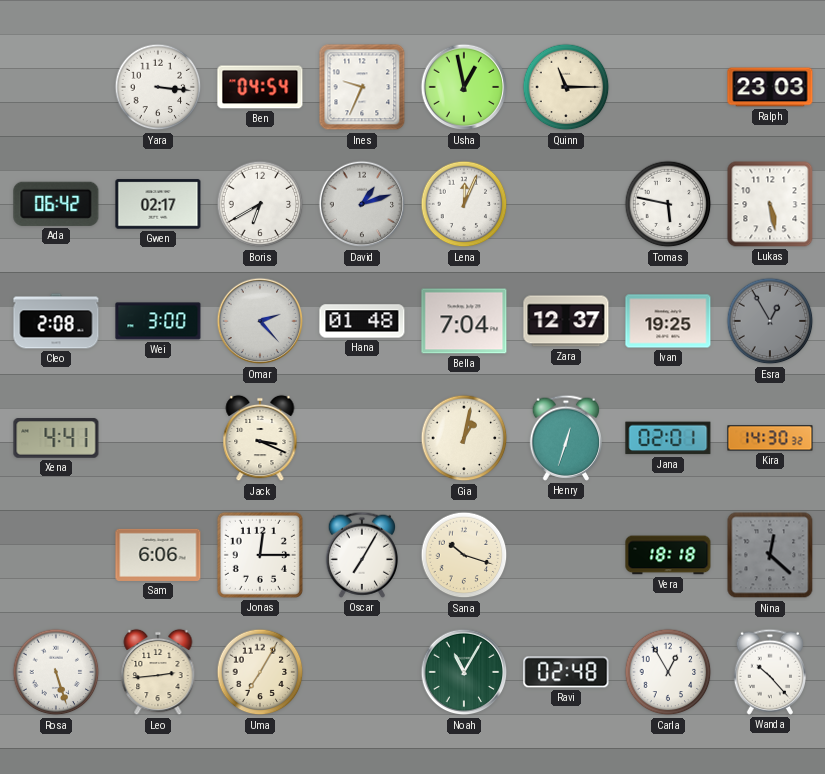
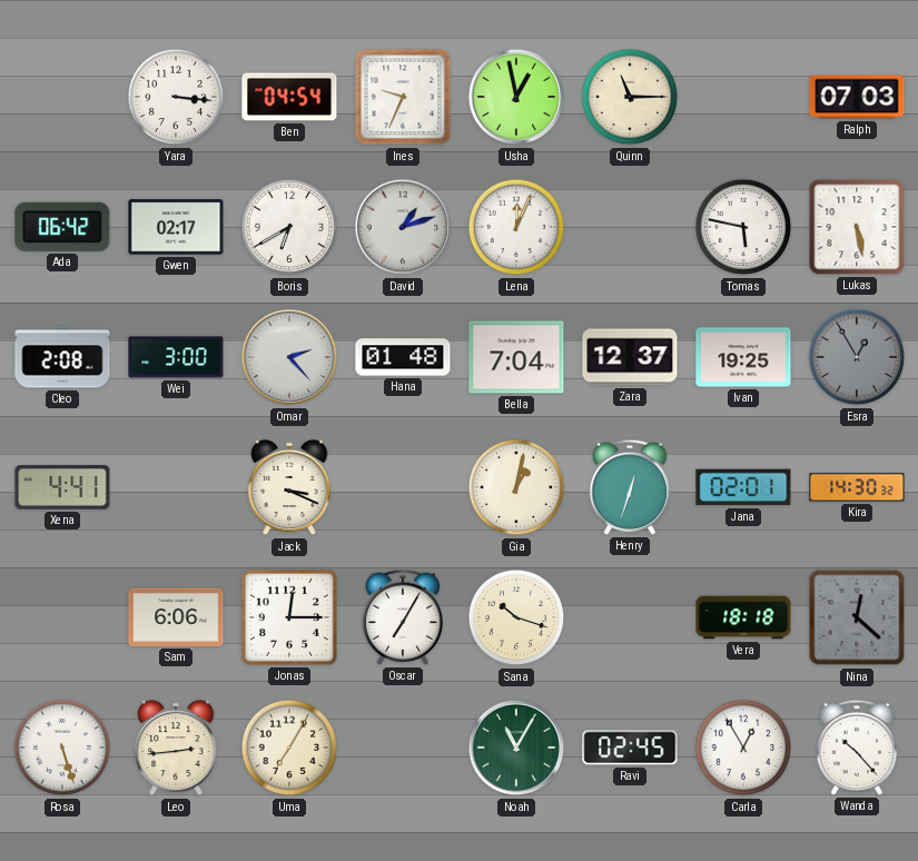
Ralph: 23:03 -> 07:03
Ravi: 02:48 -> 02:45
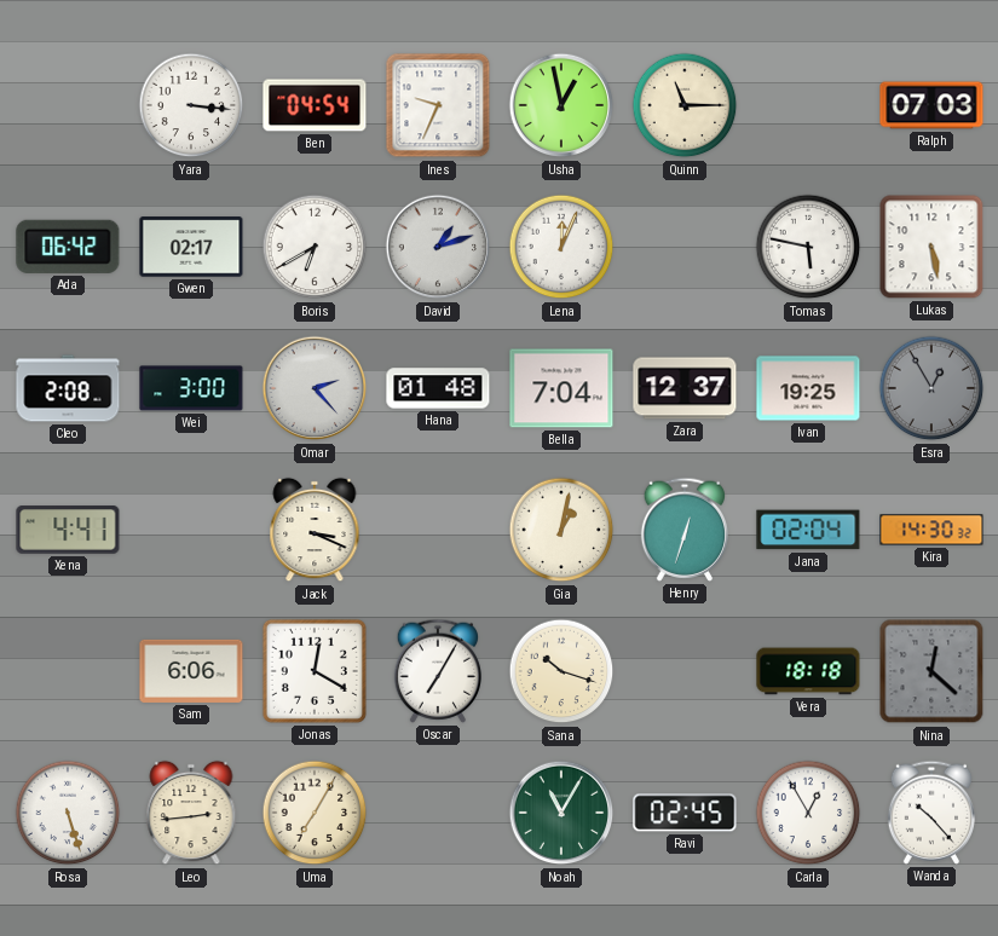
Jana: 02:01 -> 02:04
Jonas: 12:15 -> 12:20
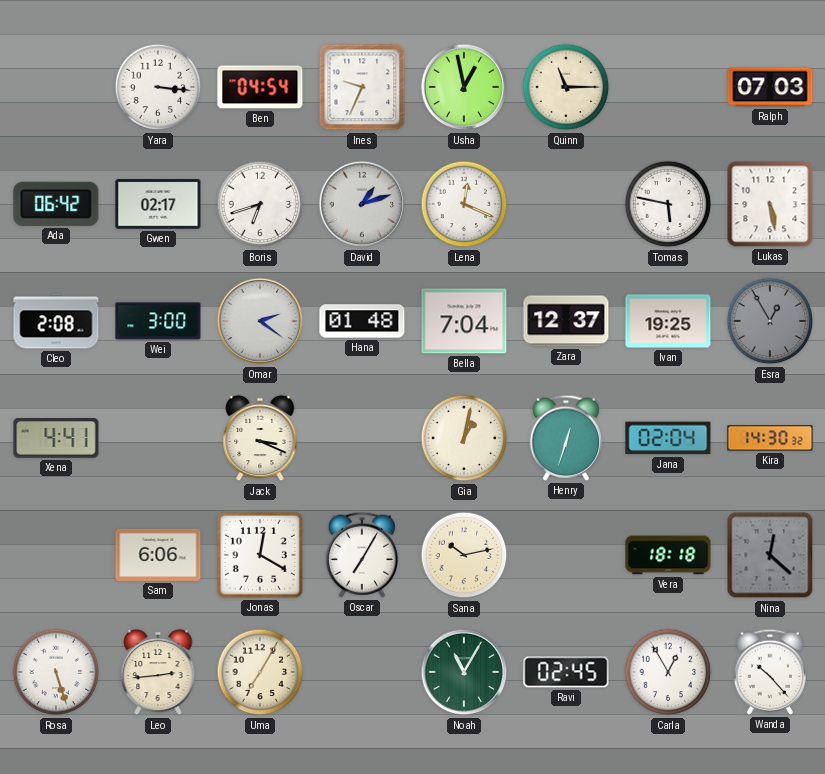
Boris: 6:40 -> 6:42
Lena: 12:04 -> 12:19
Omar: 2:23 -> 2:21
Sana: 10:18 -> 10:13
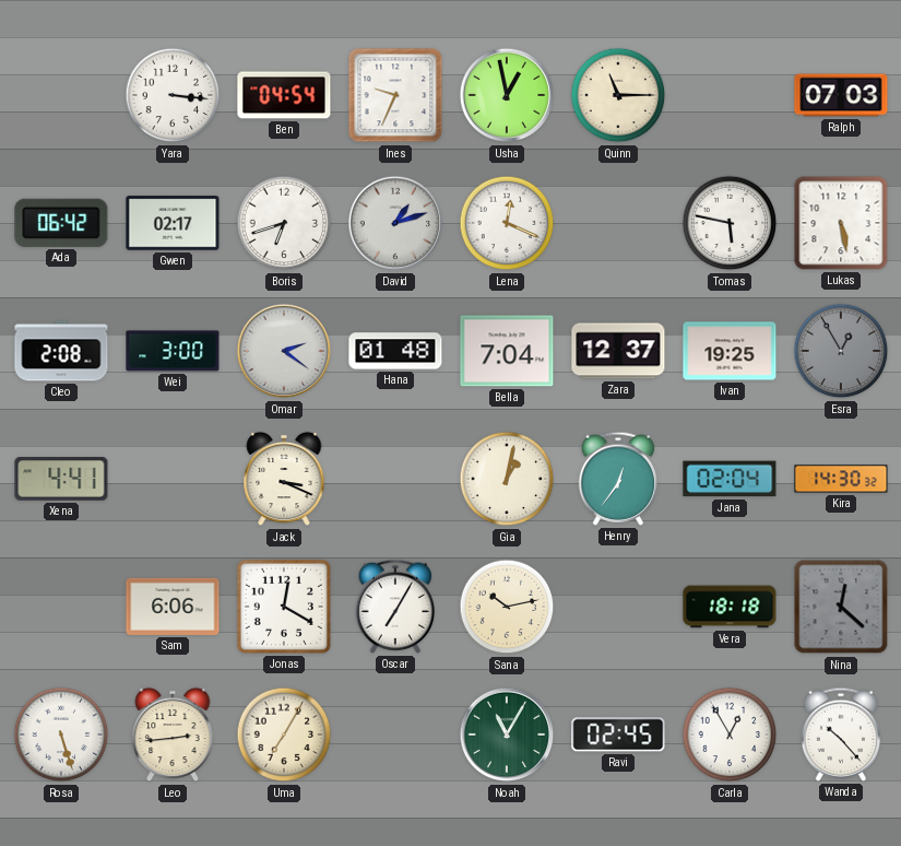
Henry: 12:33 -> 12:36
